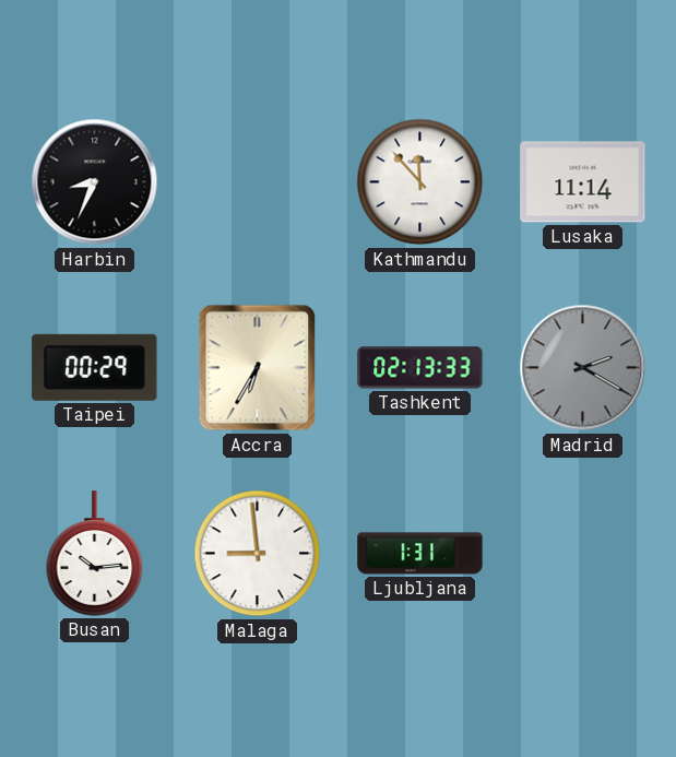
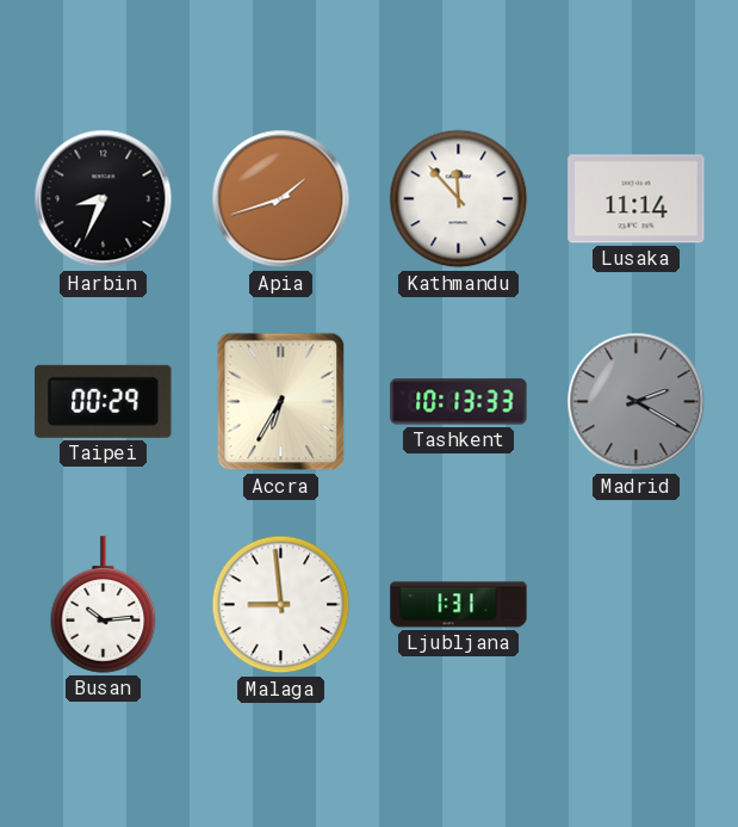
Apia: none -> 1:42
Tashkent: 02:13 -> 10:13
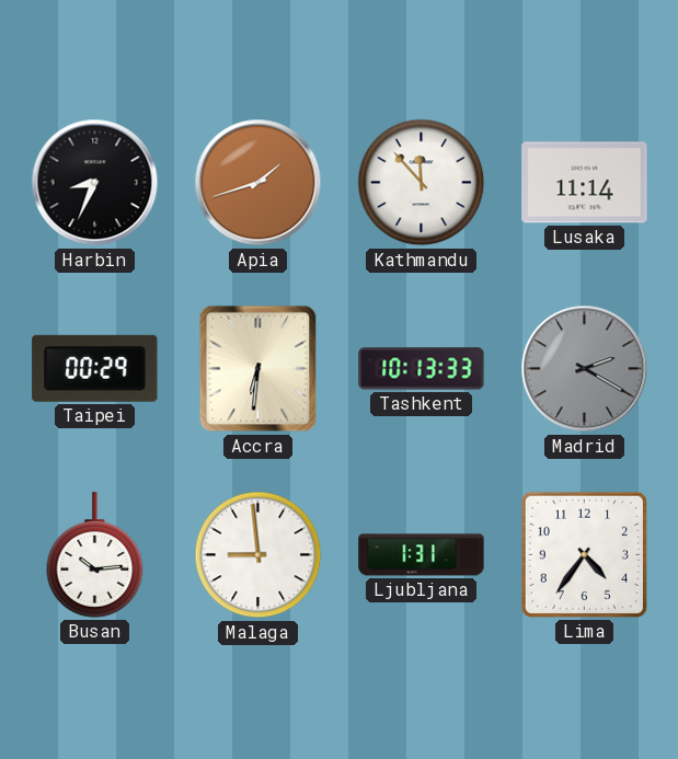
Accra: 6:35 -> 6:31
Lima: none -> 4:36
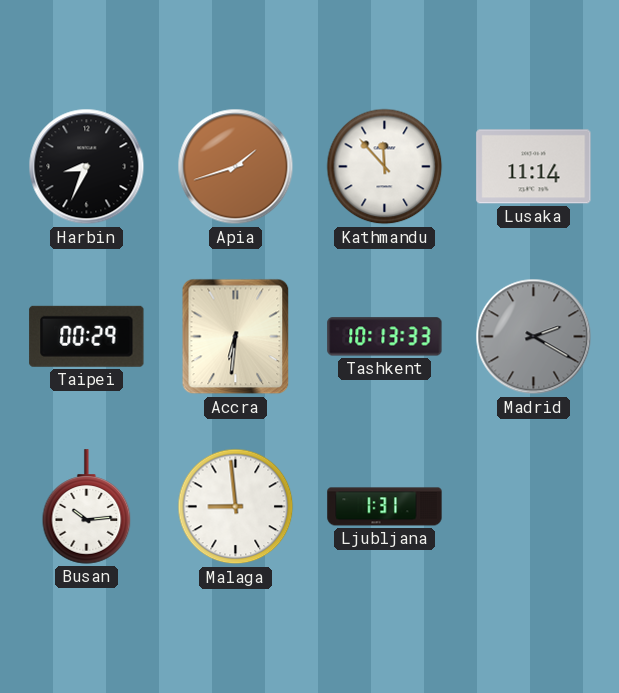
Lima: 4:36 -> none
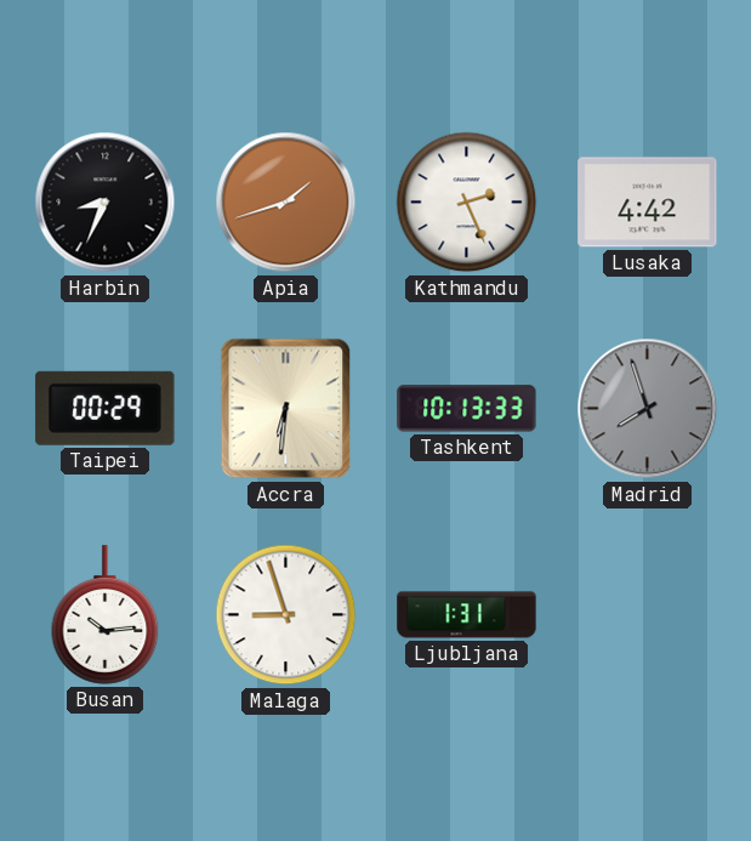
Kathmandu: 11:53 -> 2:26
Lusaka: 11:14 -> 4:42
Madrid: 2:20 -> 7:57
Malaga: 8:59 -> 8:57
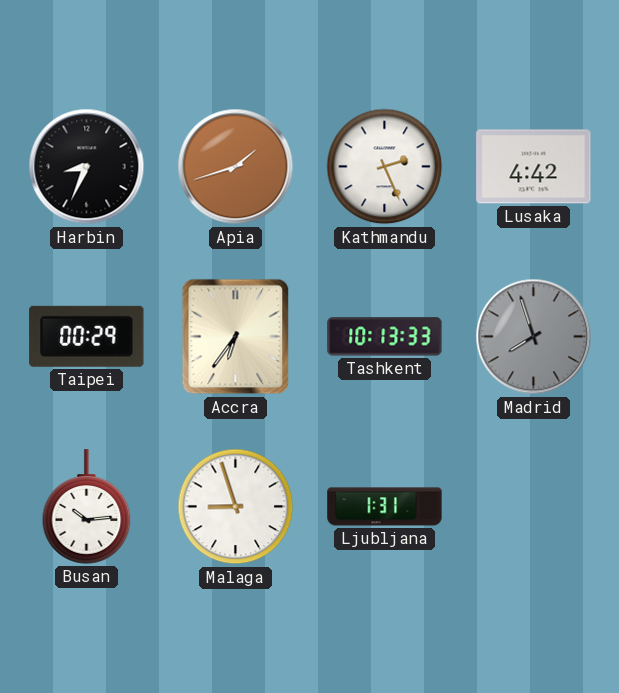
Accra: 6:31 -> 6:36
